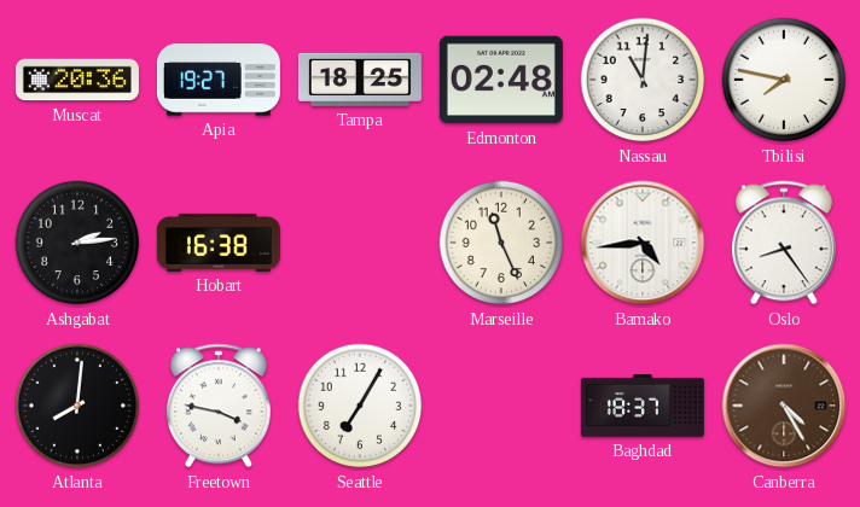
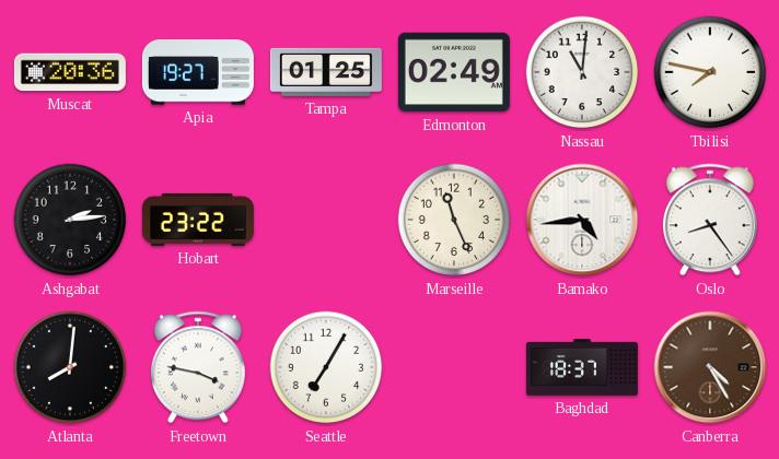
Tampa: 18:25 -> 01:25
Edmonton: 02:48 -> 02:49
Hobart: 16:38 -> 23:22
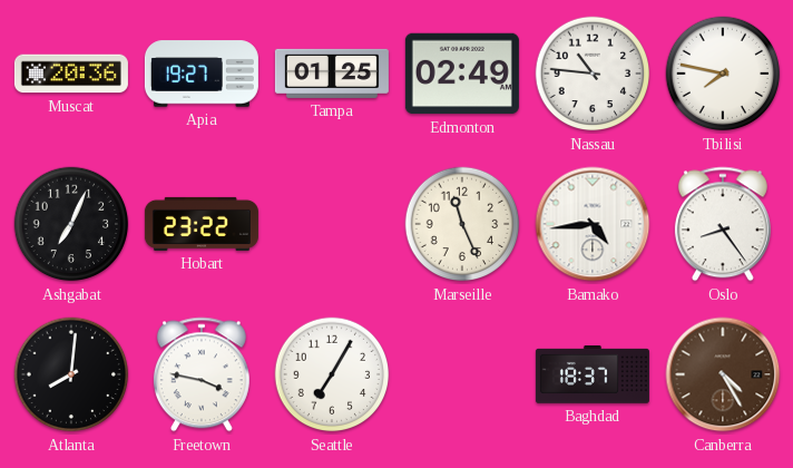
Nassau: 11:01 -> 10:46
Ashgabat: 2:14 -> 7:04
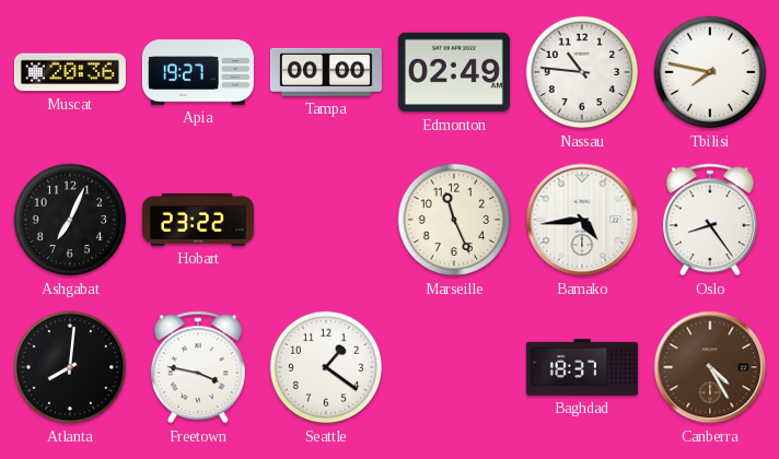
Tampa: 01:25 -> 00:00
Seattle: 7:05 -> 1:21
